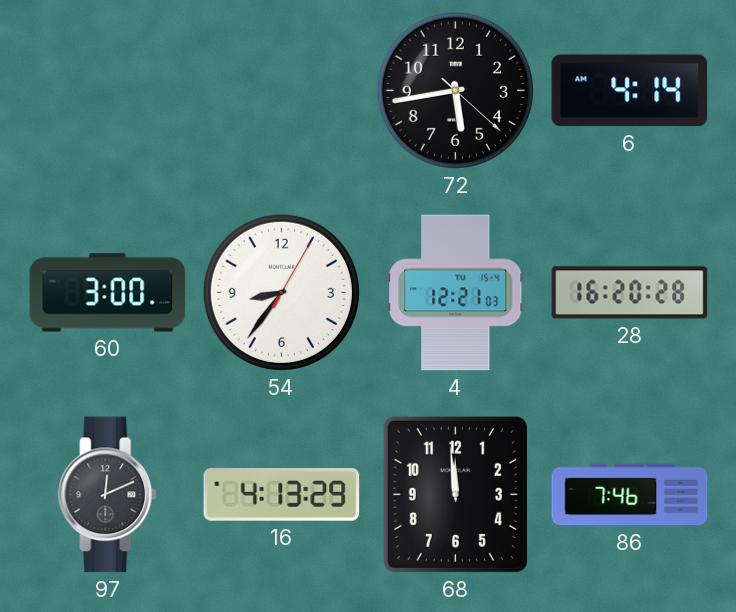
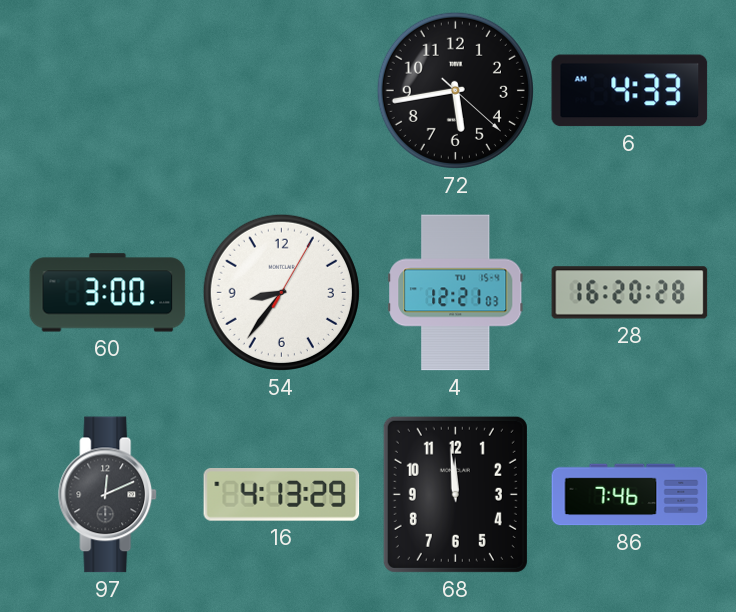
6: 4:14 -> 4:33
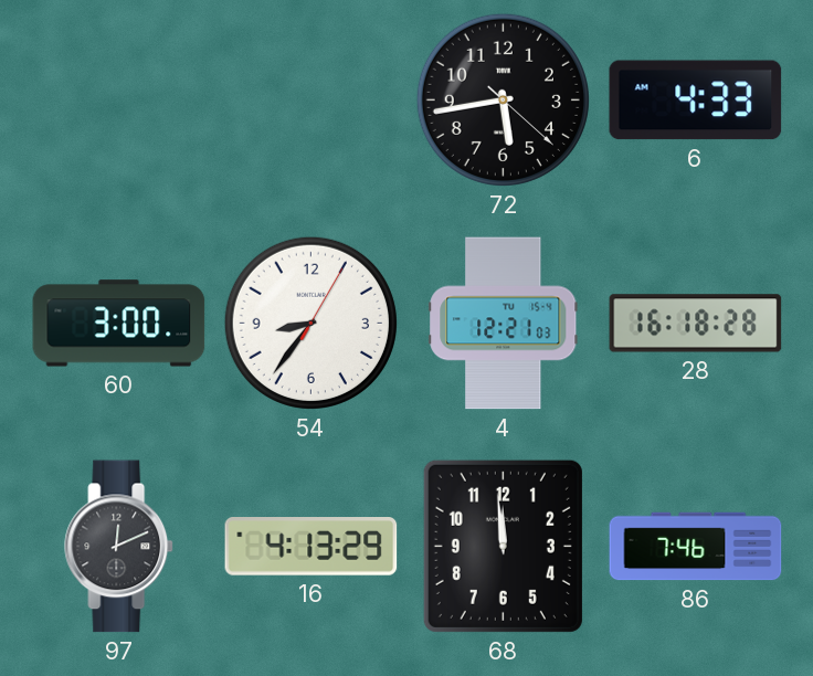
28: 16:20 -> 16:18
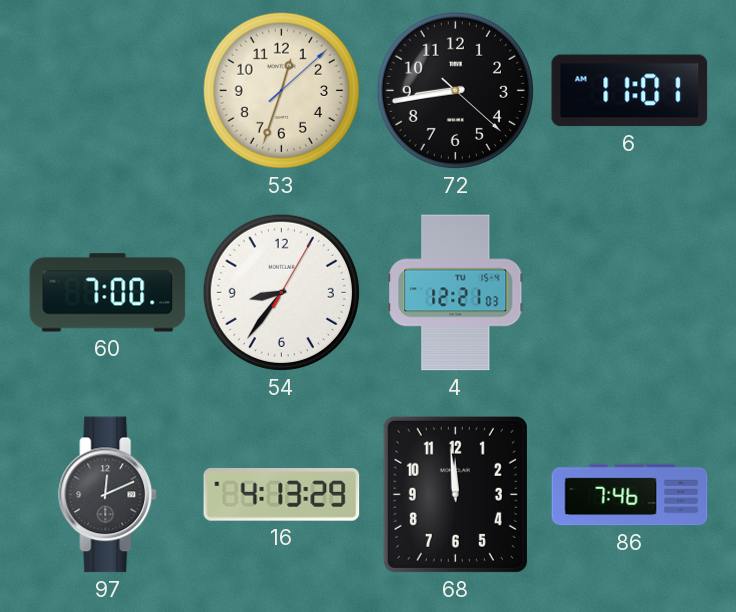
53: none -> 12:33
72: 5:43 -> 8:43
6: 4:33 -> 11:01
60: 3:00 -> 7:00
28: 16:18 -> none
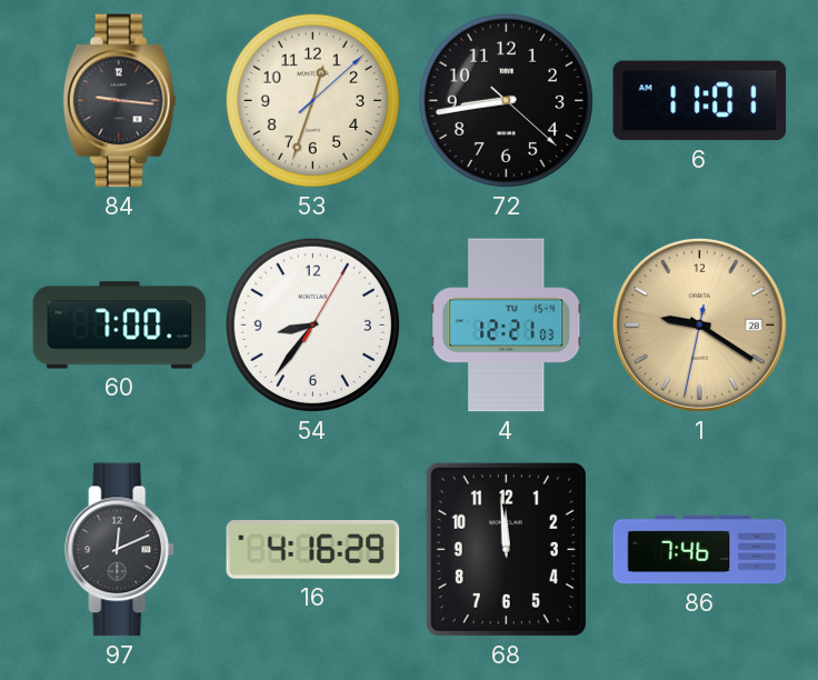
84: none -> 9:16
1: none -> 9:20
16: 4:13 -> 4:16
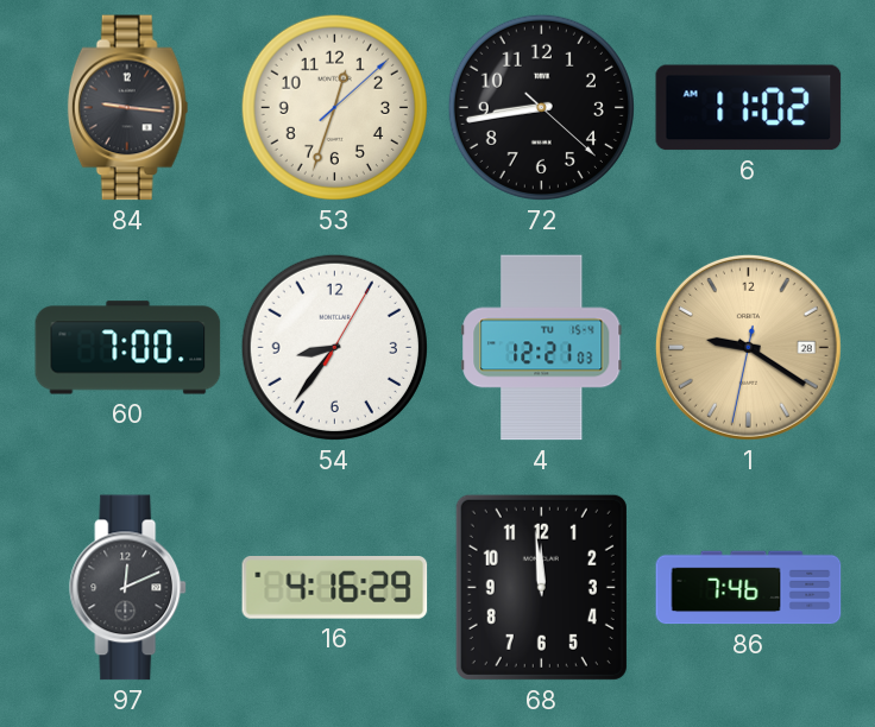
6: 11:01 -> 11:02
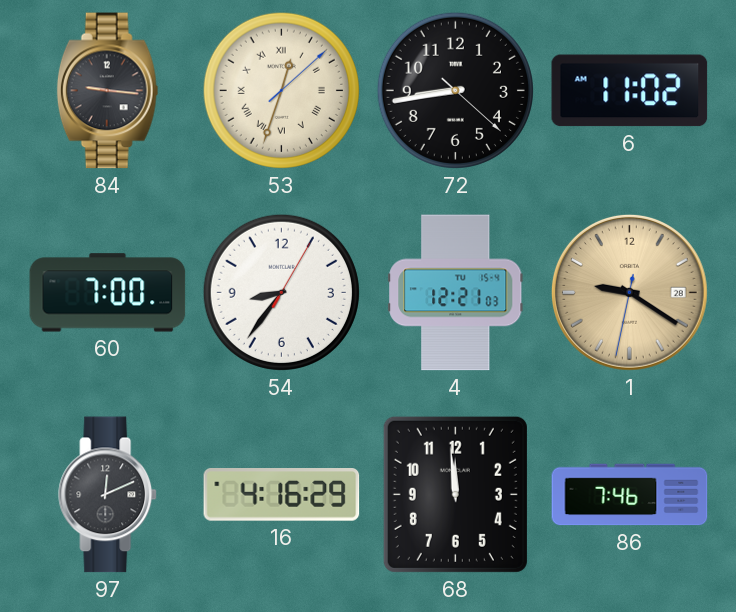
53 numerals: Arabic -> Roman
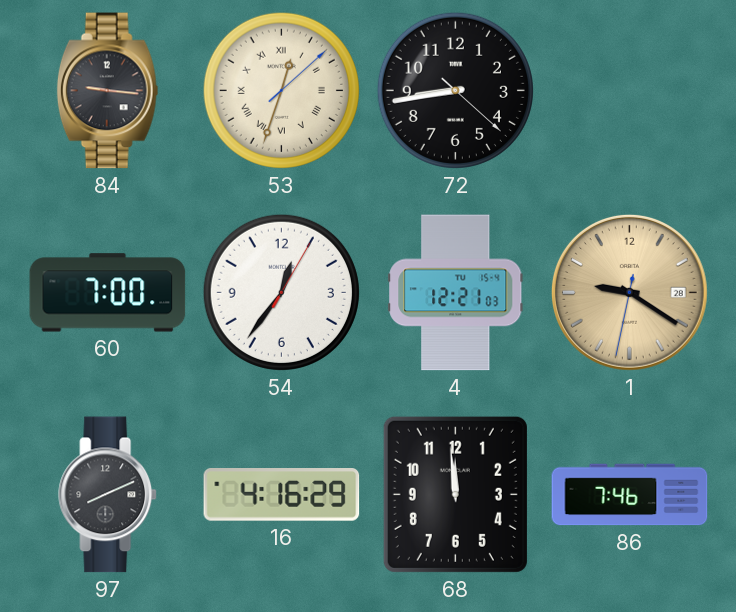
6: 11:02 -> none
54: 8:36 -> 12:36
97: 12:11 -> 8:11
